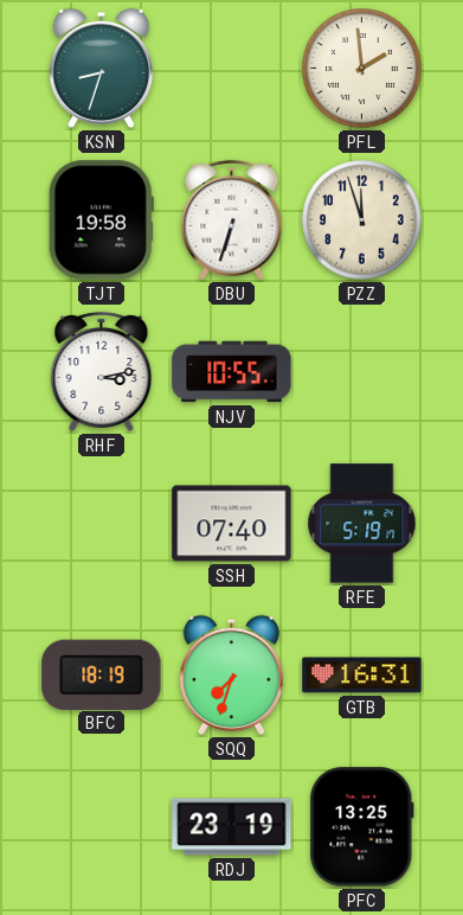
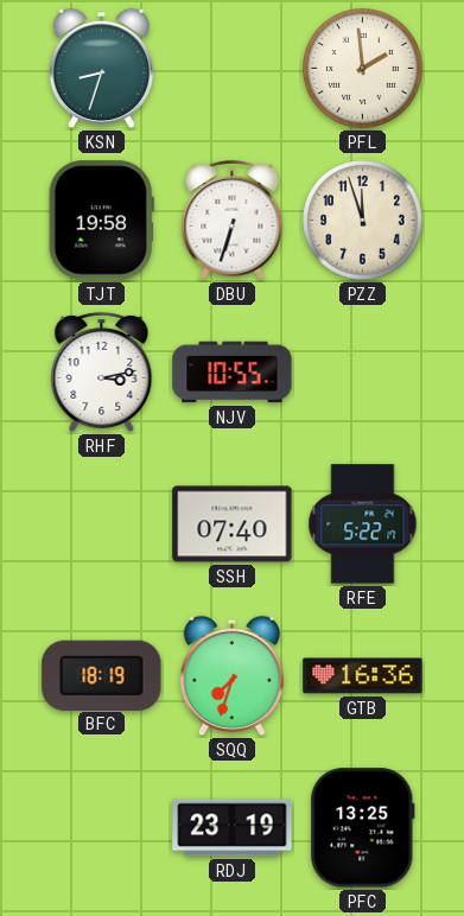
RFE: 5:19 -> 5:22
GTB: 16:31 -> 16:36
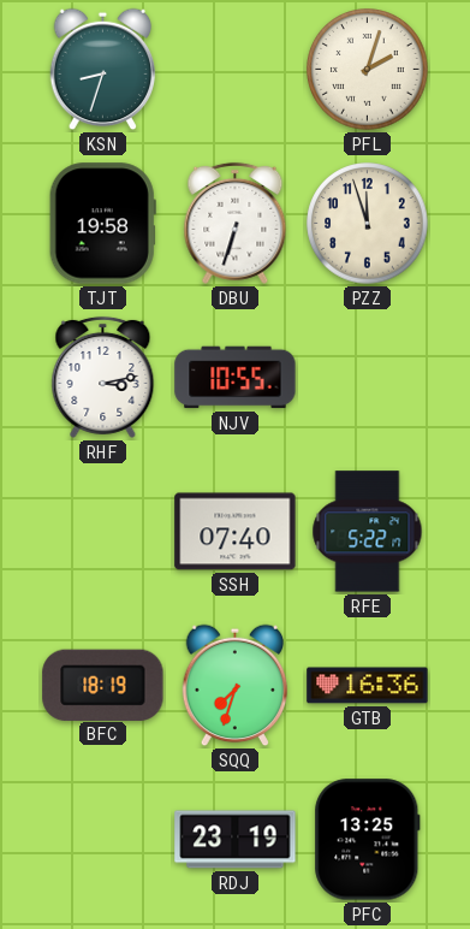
PFL: 1:59 -> 2:03
